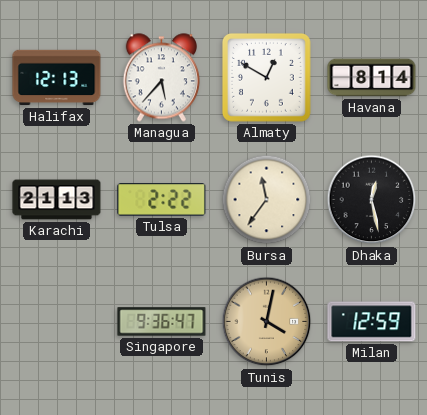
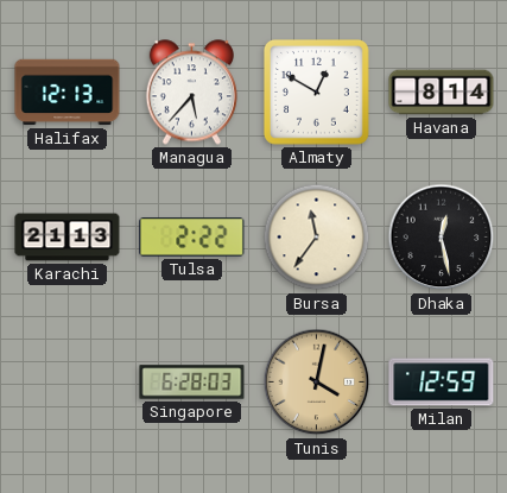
Singapore: 9:36 -> 6:28
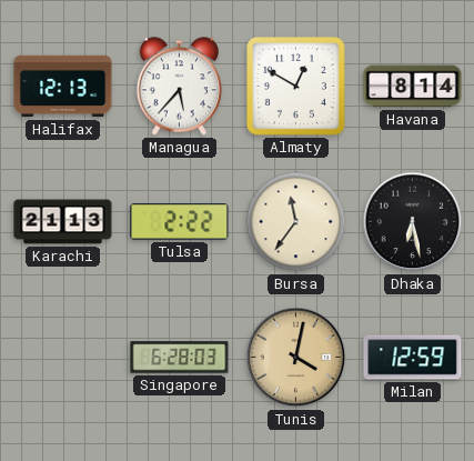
Dhaka: 12:28 -> 6:28
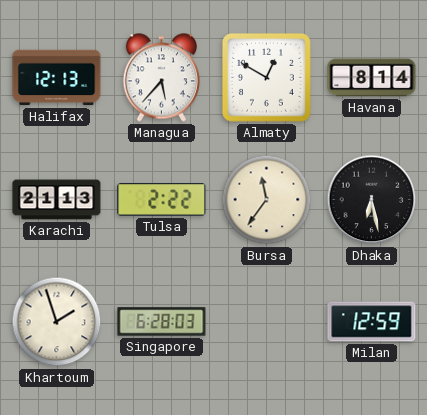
Khartoum: none -> 1:57
Tunis: 4:02 -> none
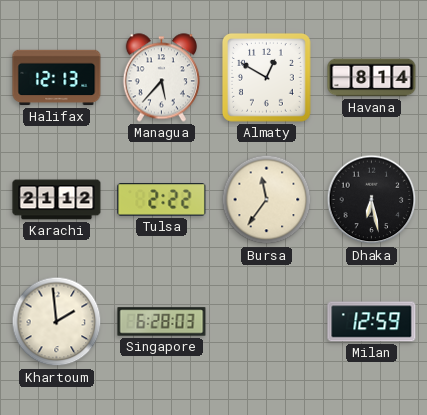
Karachi: 21:13 -> 21:12
Khartoum: 1:57 -> 1:59
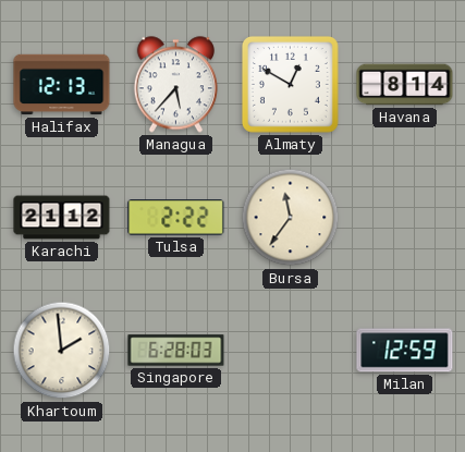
Dhaka: 6:28 -> none
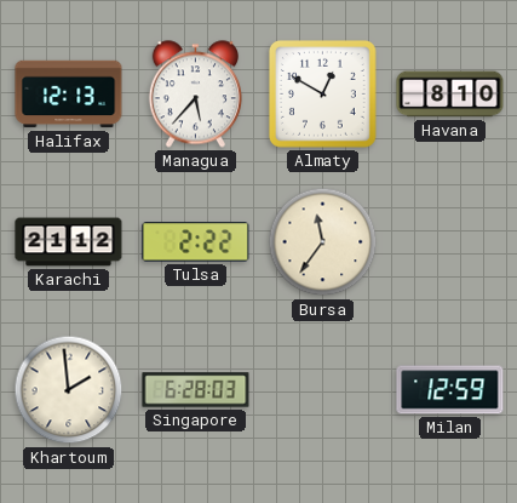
Havana: 8:14 -> 8:10
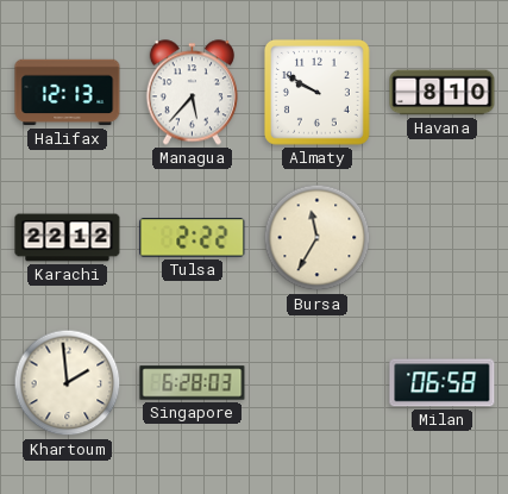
Almaty: 12:50 -> 9:50
Karachi: 21:12 -> 22:12
Bursa: 11:36 -> 11:35
Milan: 12:59 -> 06:58
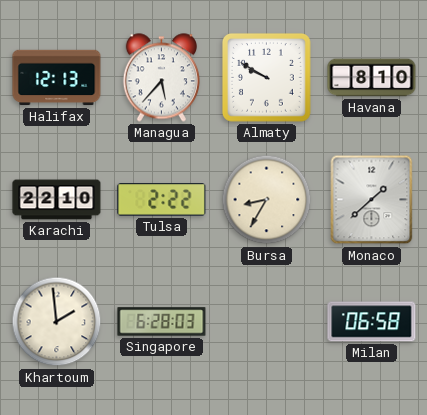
Karachi: 22:12 -> 22:10
Bursa: 11:35 -> 8:35
Monaco: none -> 1:38
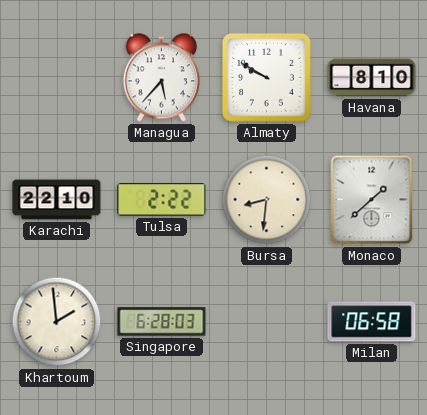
Halifax: 12:13 -> none
Bursa: 8:35 -> 8:31
